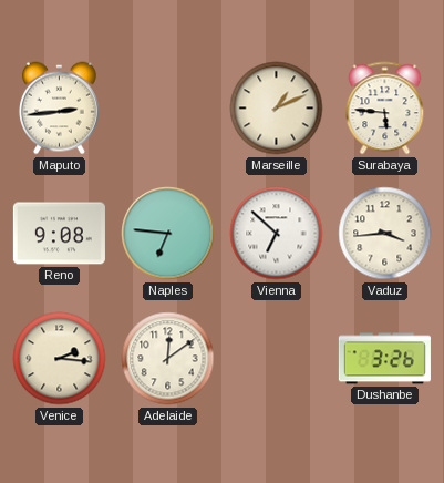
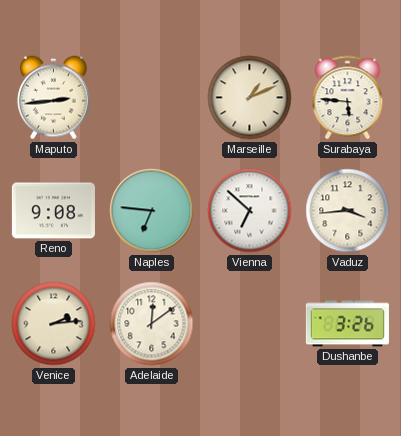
Venice: 2:16 -> 2:14
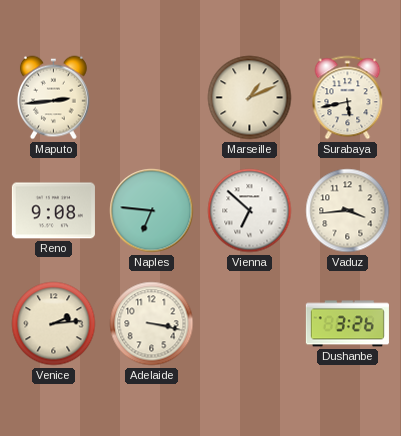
Surabaya: 5:46 -> 5:43
Adelaide: 12:09 -> 3:17
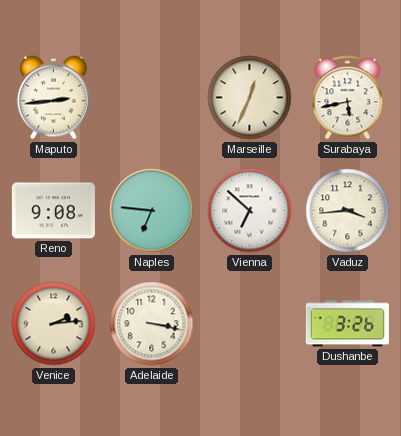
Marseille: 1:11 -> 12:34
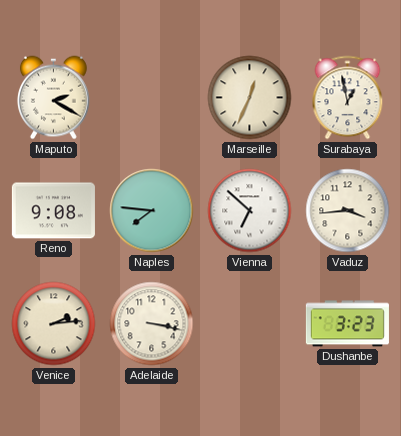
Maputo: 2:44 -> 2:20
Surabaya: 5:43 -> 12:58
Naples: 6:46 -> 7:46
Dushanbe: 3:26 -> 3:23
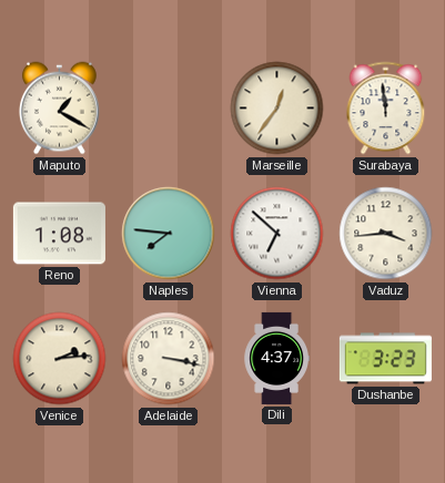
Maputo: 2:20 -> 1:20
Marseille: 12:34 -> 12:36
Surabaya: 12:58 -> 11:59
Reno: 9:08 -> 1:08
Dili: none -> 4:37
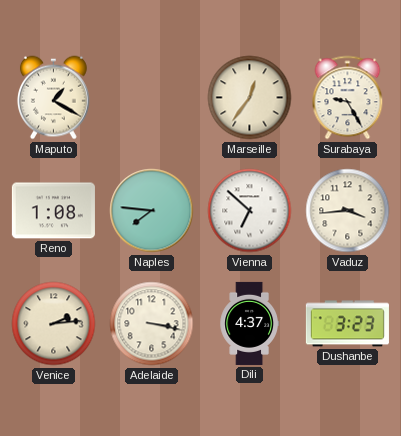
Surabaya: 11:59 -> 9:25
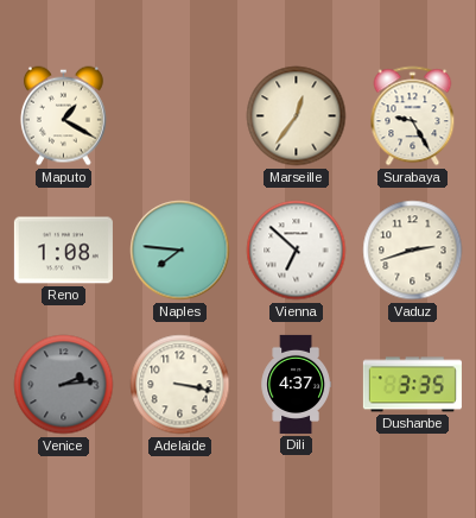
Vaduz: 3:44 -> 2:42
Venice dial: cream -> grey
Dushanbe: 3:23 -> 3:35
